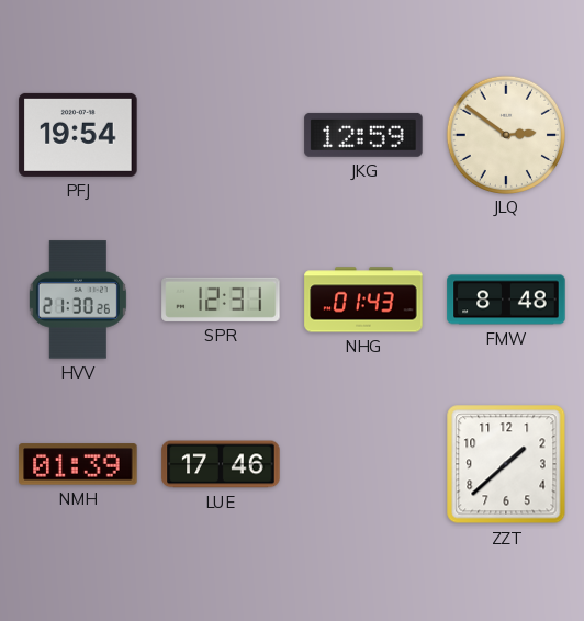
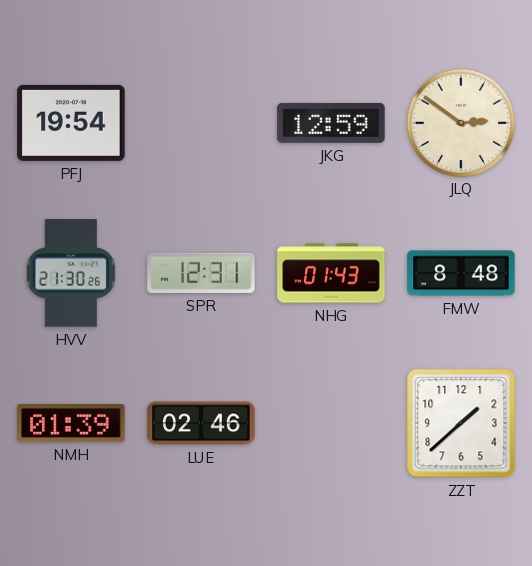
LUE: 17:46 -> 02:46
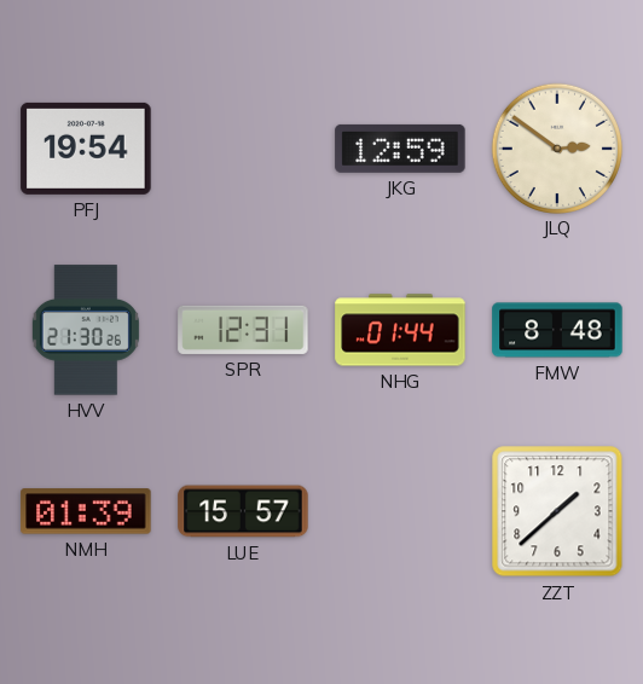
NHG: 01:43 -> 01:44
LUE: 02:46 -> 15:57
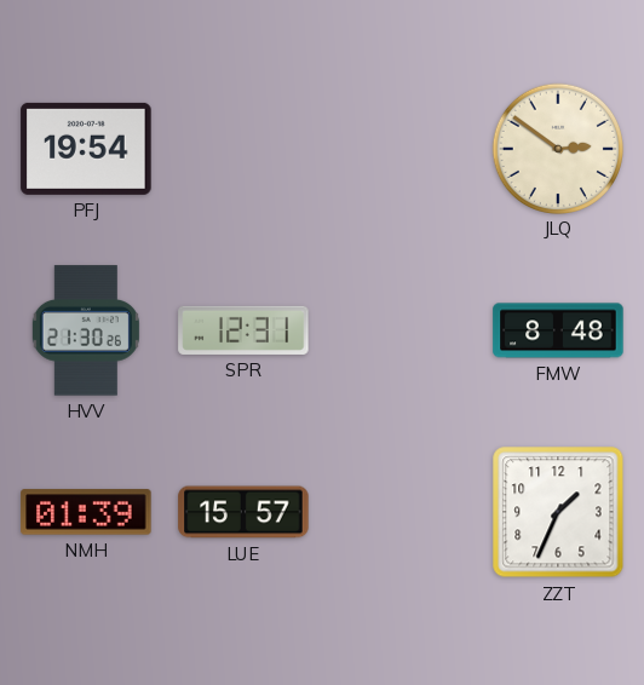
JKG: 12:59 -> none
NHG: 01:44 -> none
ZZT: 1:38 -> 1:34
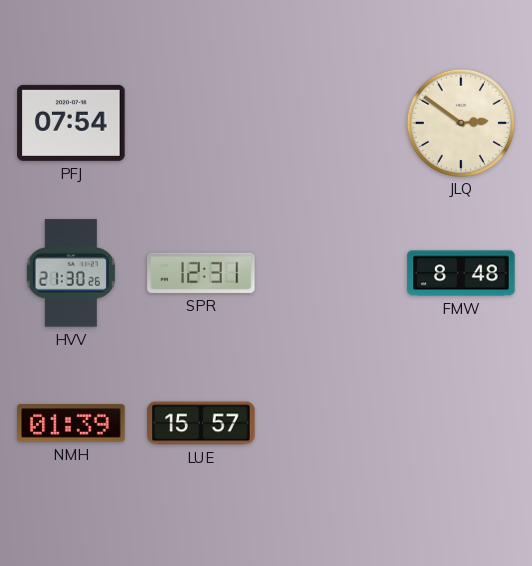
PFJ: 19:54 -> 07:54
ZZT: 1:34 -> none
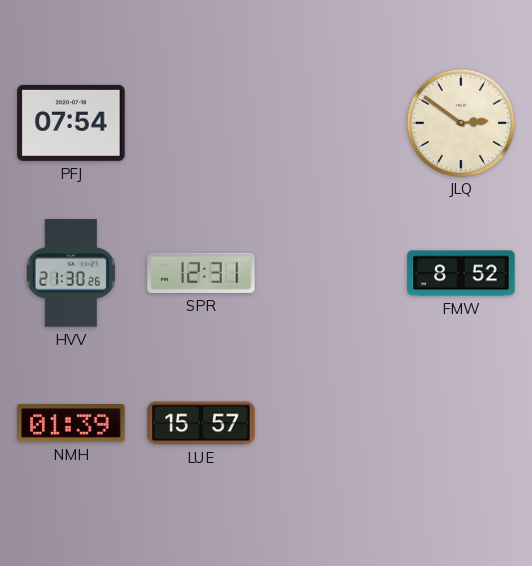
FMW: 8:48 -> 8:52
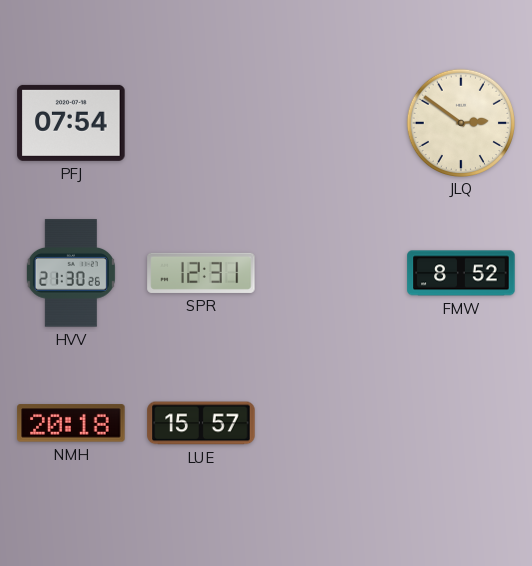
NMH: 01:39 -> 20:18
